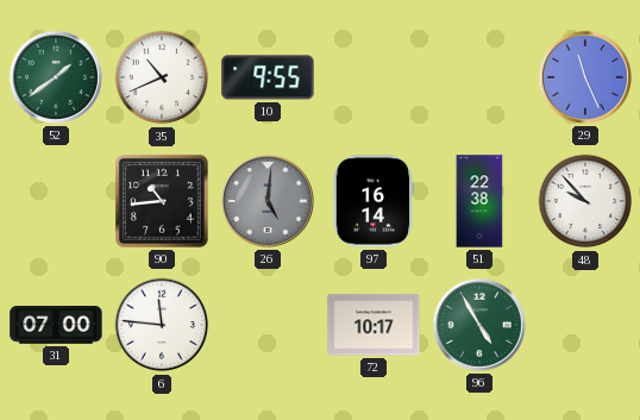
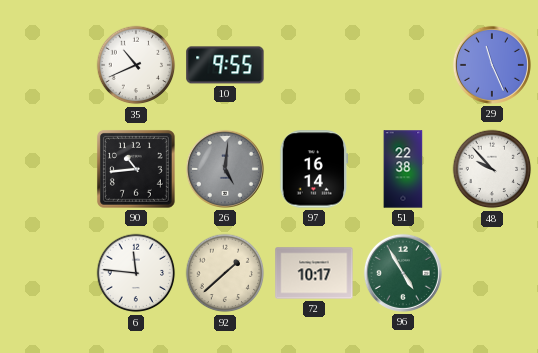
52: 1:39 -> none
31: 07:00 -> none
92: none -> 1:38
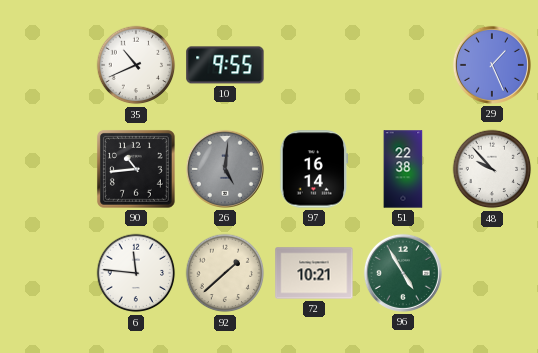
29: 11:26 -> 1:26
72: 10:17 -> 10:21
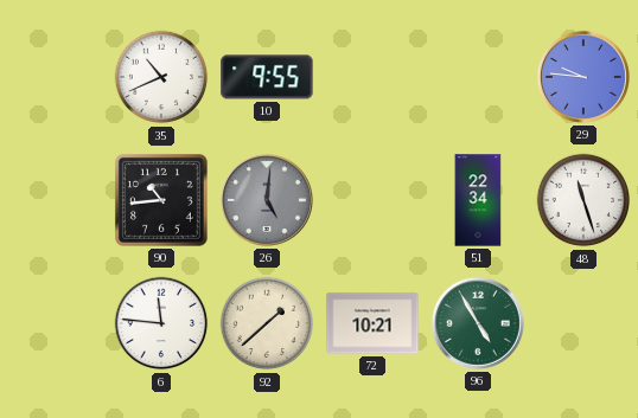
29: 1:26 -> 9:46
97: 16:14 -> none
51: 22:38 -> 22:34
48: 9:53 -> 11:27
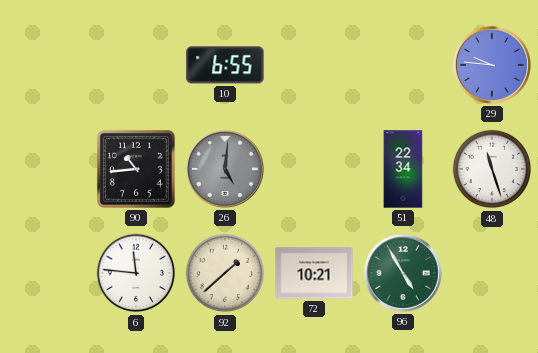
35: 10:41 -> none
10: 9:55 -> 6:55
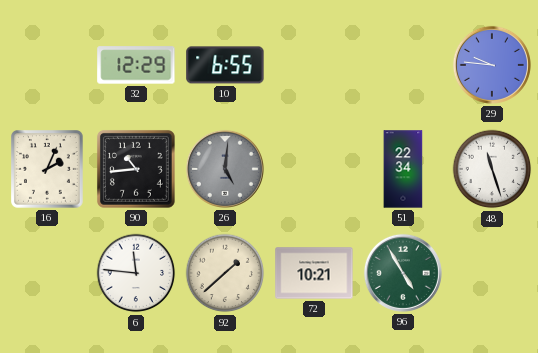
32: none -> 12:29
16: none -> 2:04
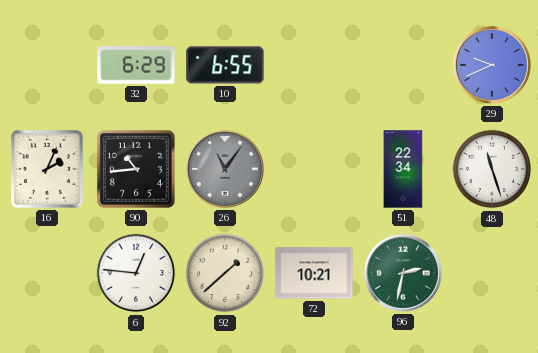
32: 12:29 -> 6:29
29: 9:46 -> 9:41
26: 5:01 -> 11:06
6: 11:46 -> 12:46
96: 4:55 -> 2:32
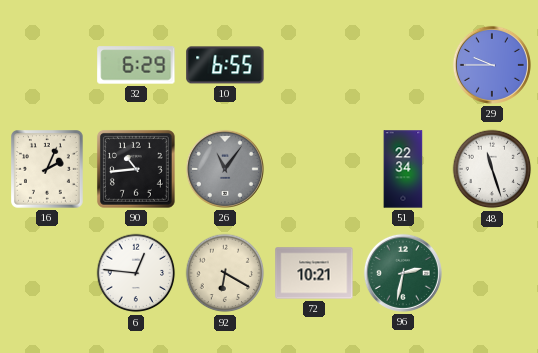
29: 9:41 -> 9:45
92: 1:38 -> 6:20
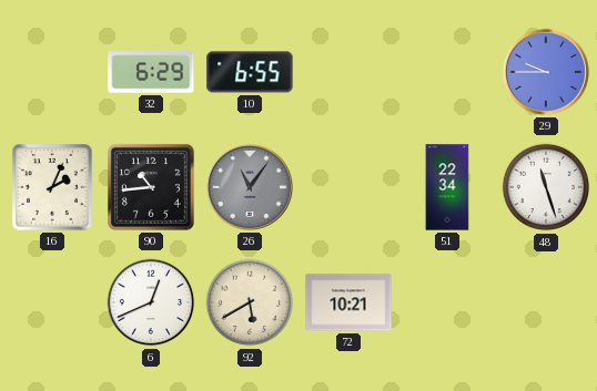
6: 12:46 -> 12:41
92: 6:20 -> 5:40
96: 2:32 -> none
